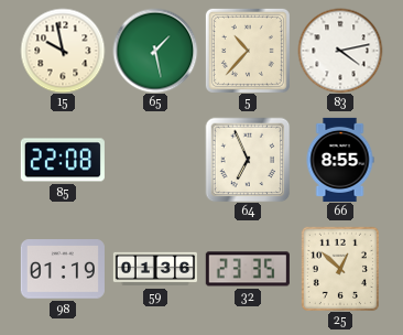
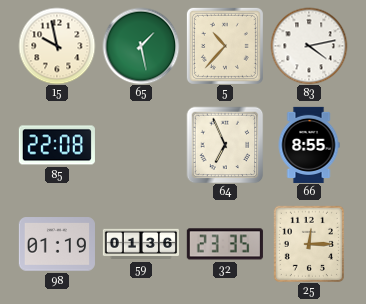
25: 12:52 -> 12:15
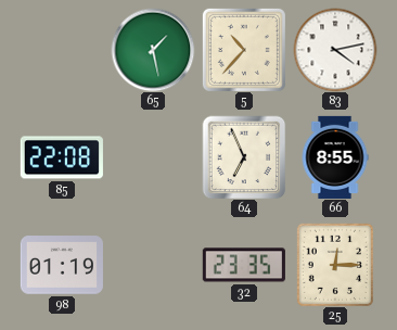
15: 9:58 -> none
59: 01:36 -> none
